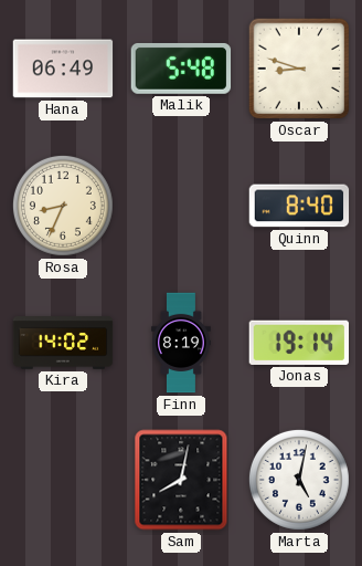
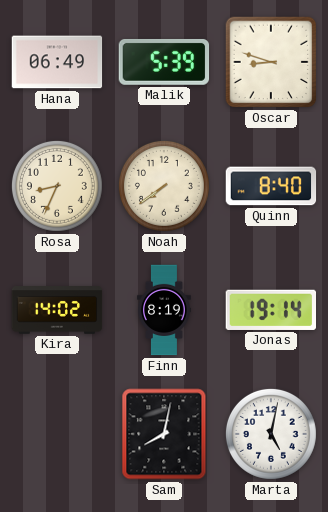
Malik: 5:48 -> 5:39
Noah: none -> 7:39
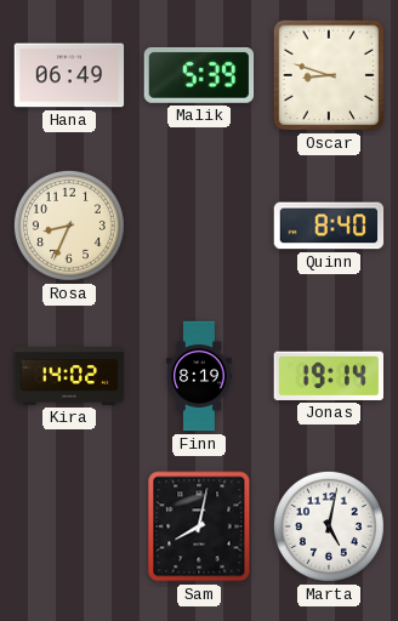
Noah: 7:39 -> none
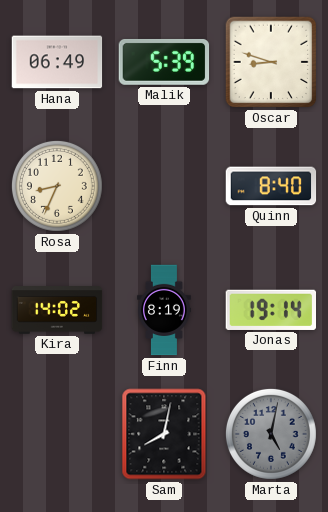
Marta dial: white -> grey
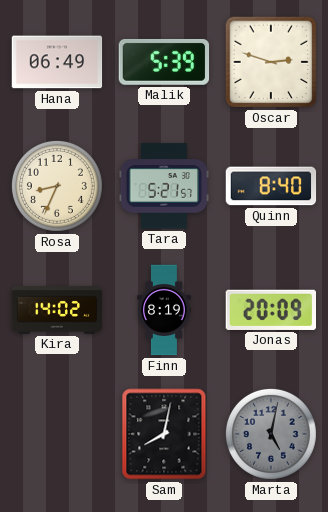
Oscar: 8:48 -> 2:48
Tara: none -> 5:21
Jonas: 19:14 -> 20:09
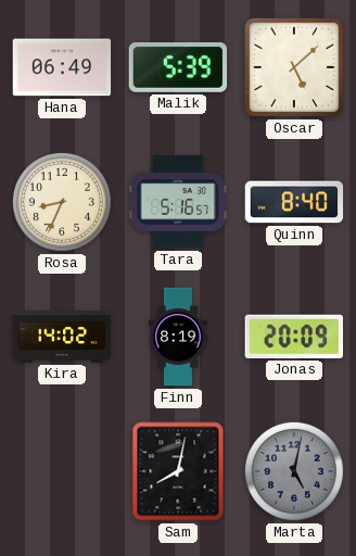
Oscar: 2:48 -> 5:08
Tara: 5:21 -> 5:16
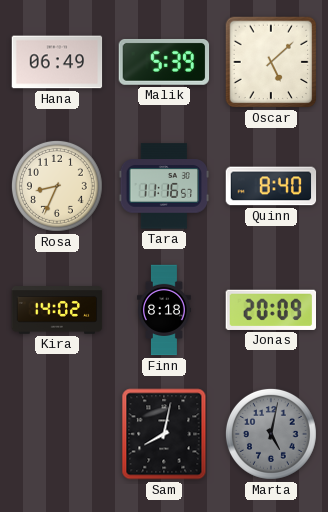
Tara: 5:16 -> 11:16
Finn: 8:19 -> 8:18
